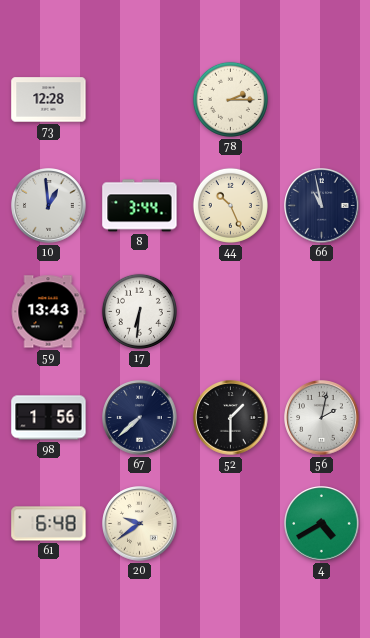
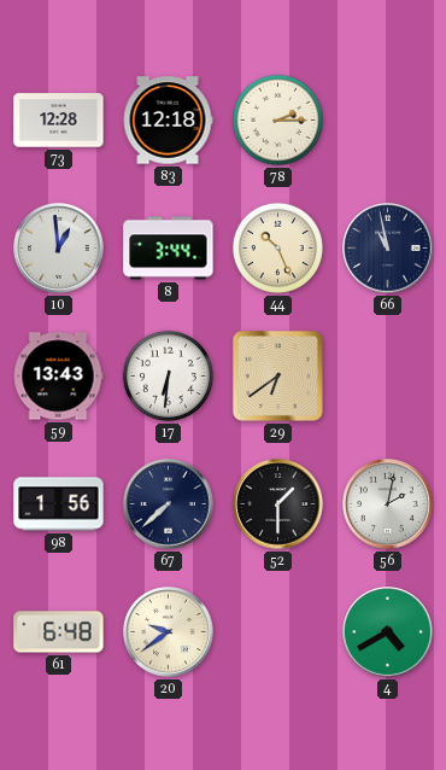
83: none -> 12:18
29: none -> 6:39
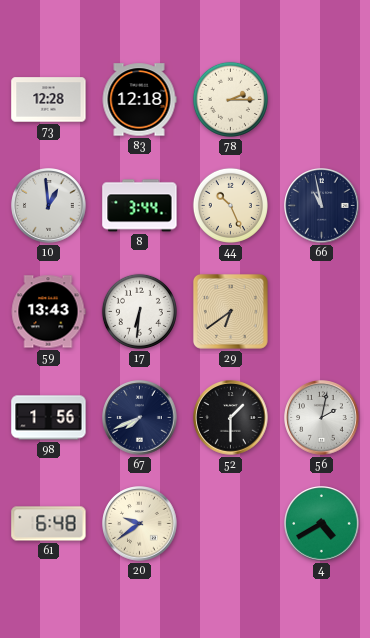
67: 7:38 -> 7:41
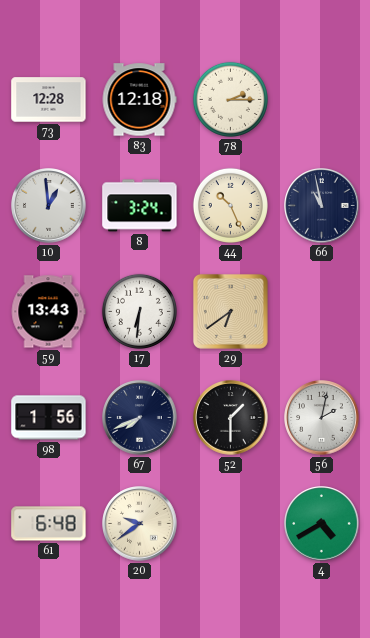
8: 3:44 -> 3:24
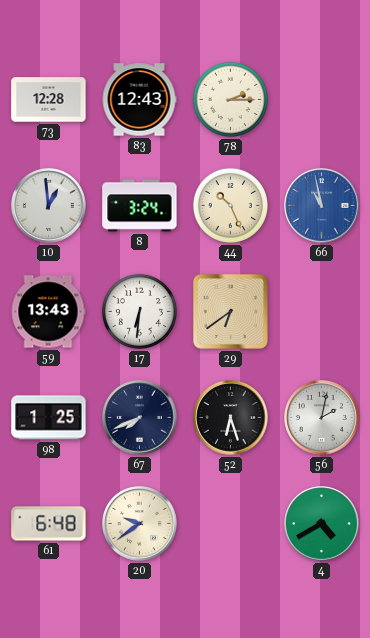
83: 12:18 -> 12:43
66 dial: navy -> blue
98: 1:56 -> 1:25
52: 1:30 -> 6:27
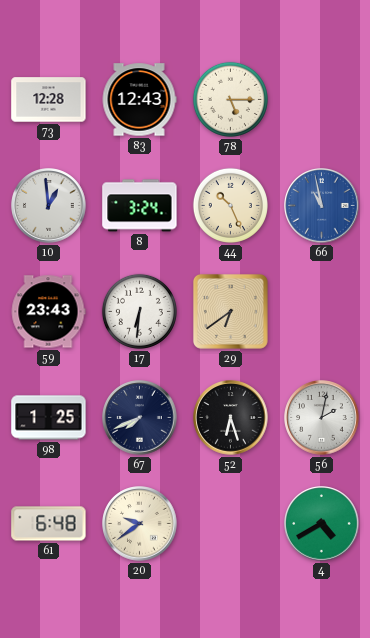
78: 2:15 -> 5:15
59: 13:43 -> 23:43
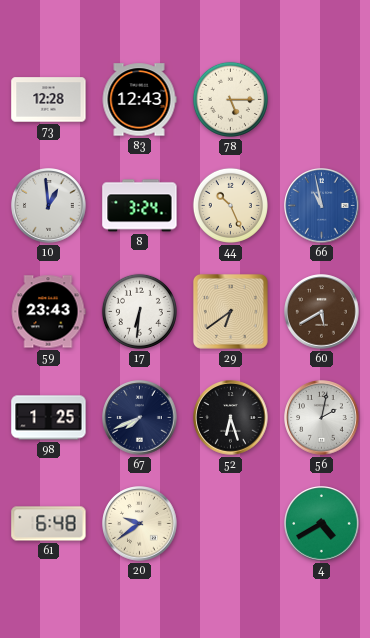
60: none -> 5:40
